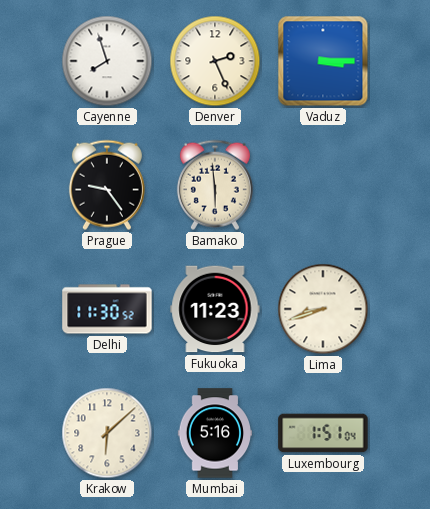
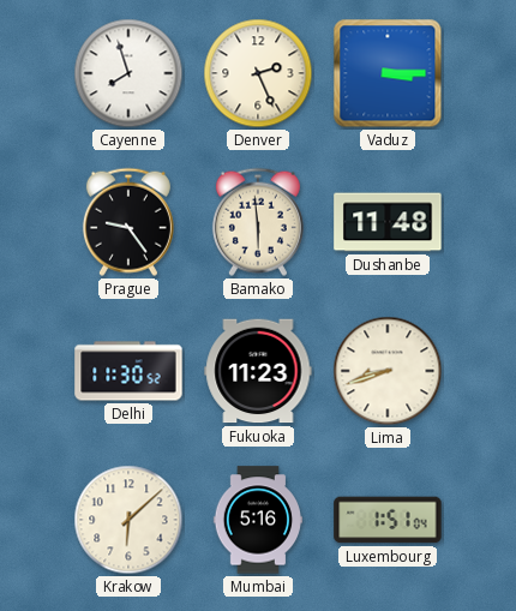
Dushanbe: none -> 11:48
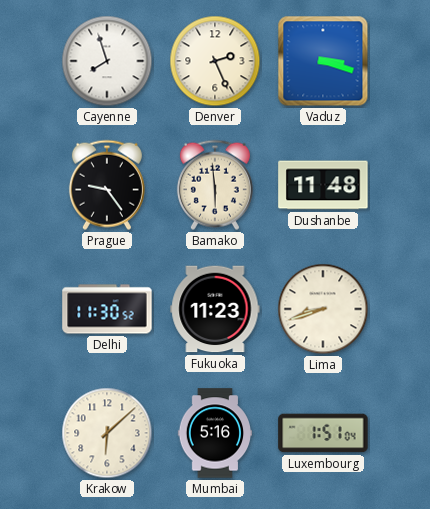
Vaduz: 3:15 -> 3:18
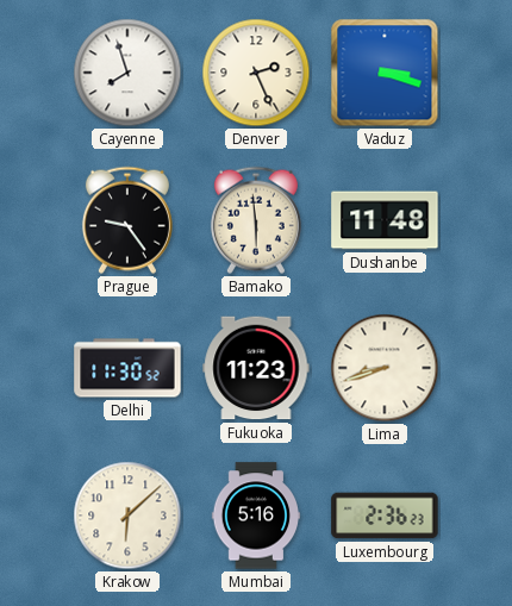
Luxembourg: 1:51 -> 2:36
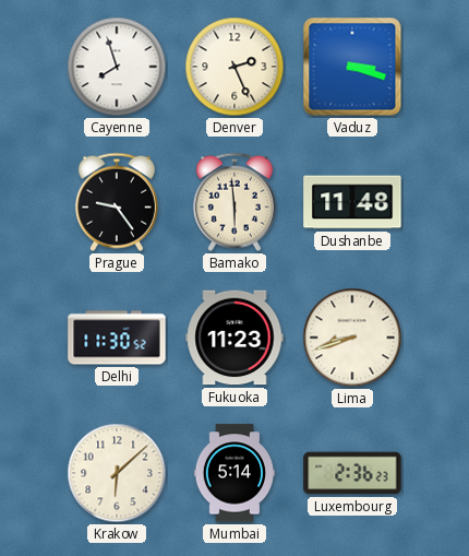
Mumbai: 5:16 -> 5:14
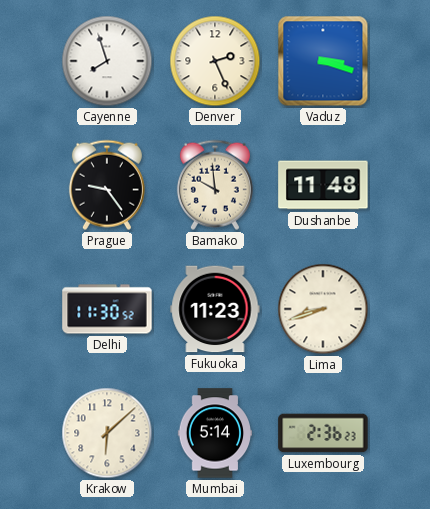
Bamako: 5:59 -> 9:59
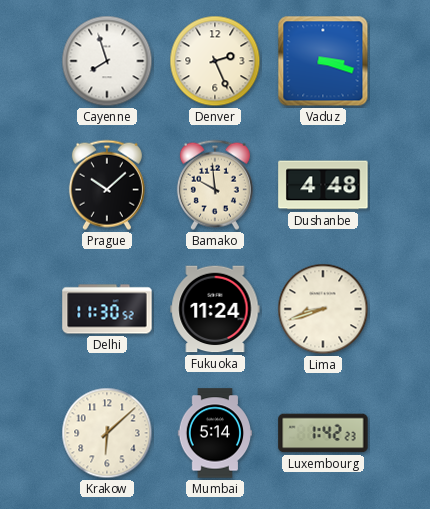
Prague: 9:24 -> 10:08
Dushanbe: 11:48 -> 4:48
Fukuoka: 11:23 -> 11:24
Luxembourg: 2:36 -> 1:42
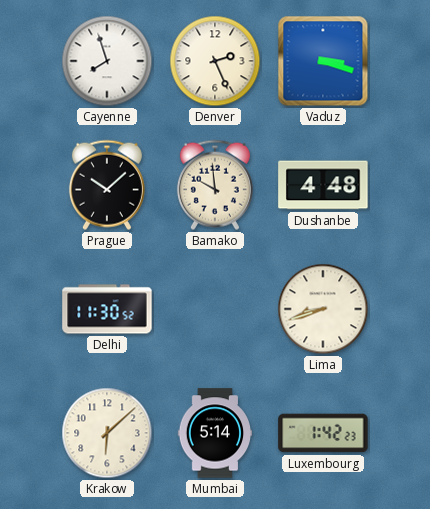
Fukuoka: 11:24 -> none
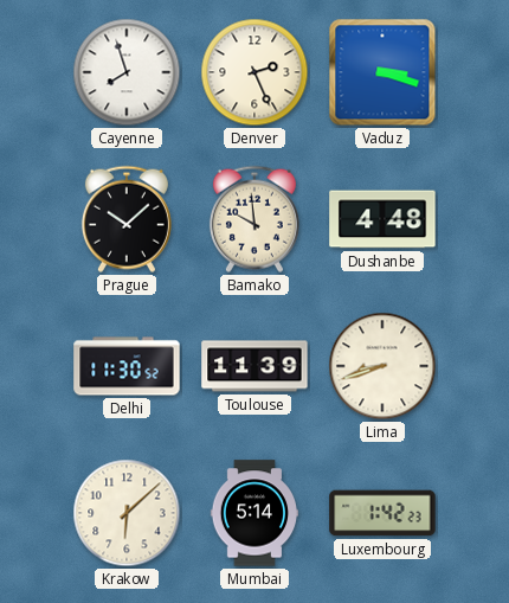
Toulouse: none -> 11:39
